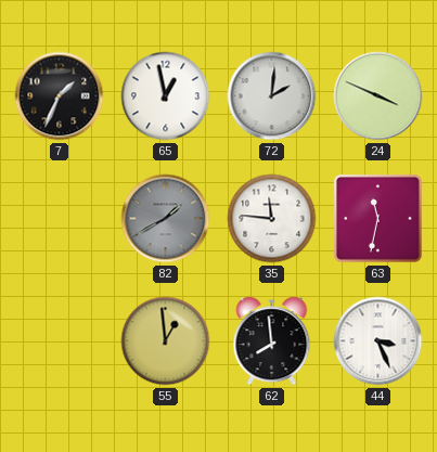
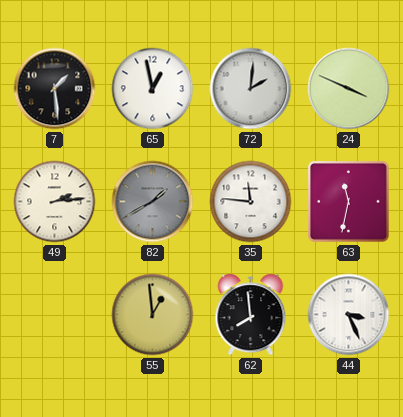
7: 1:34 -> 1:29
49: none -> 2:14
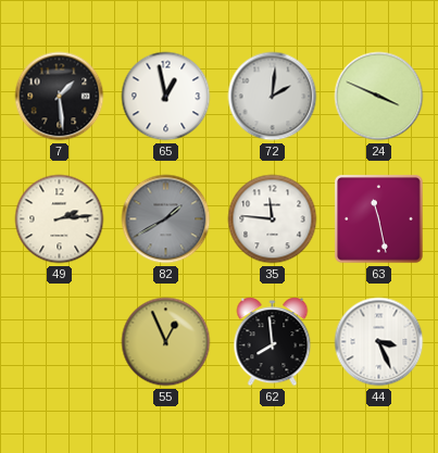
63: 11:32 -> 11:28
55: 12:59 -> 12:56
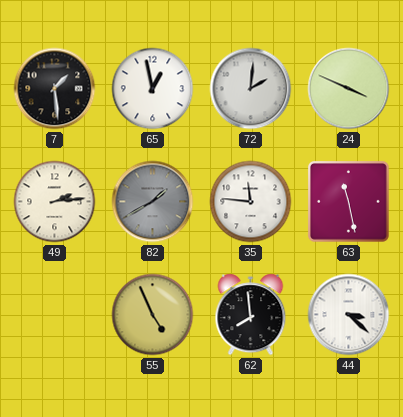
55: 12:56 -> 4:56
44: 3:26 -> 3:22
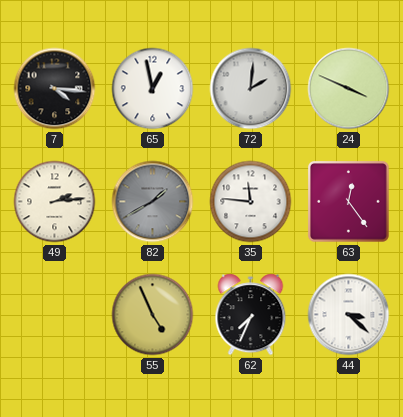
7: 1:29 -> 4:16
63: 11:28 -> 12:24
62: 7:59 -> 7:34
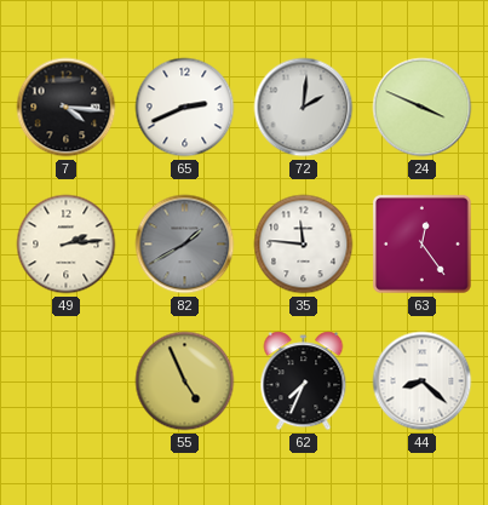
65: 12:58 -> 2:41
44: 3:22 -> 8:22
